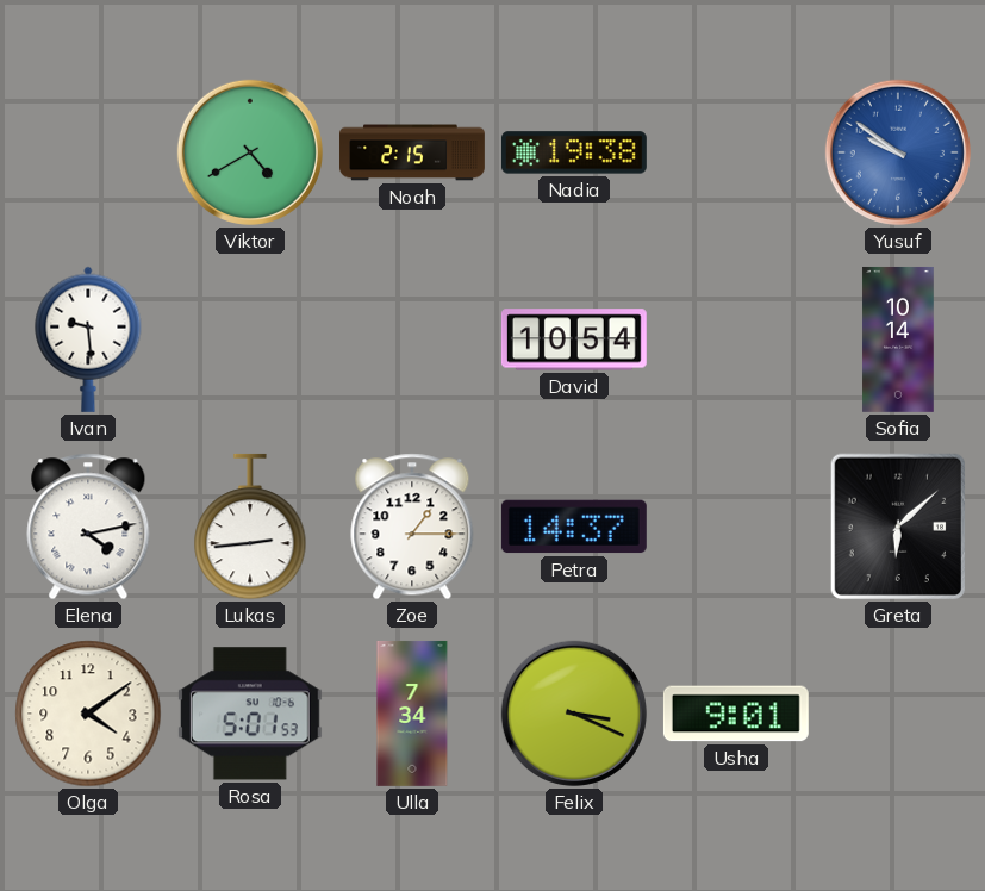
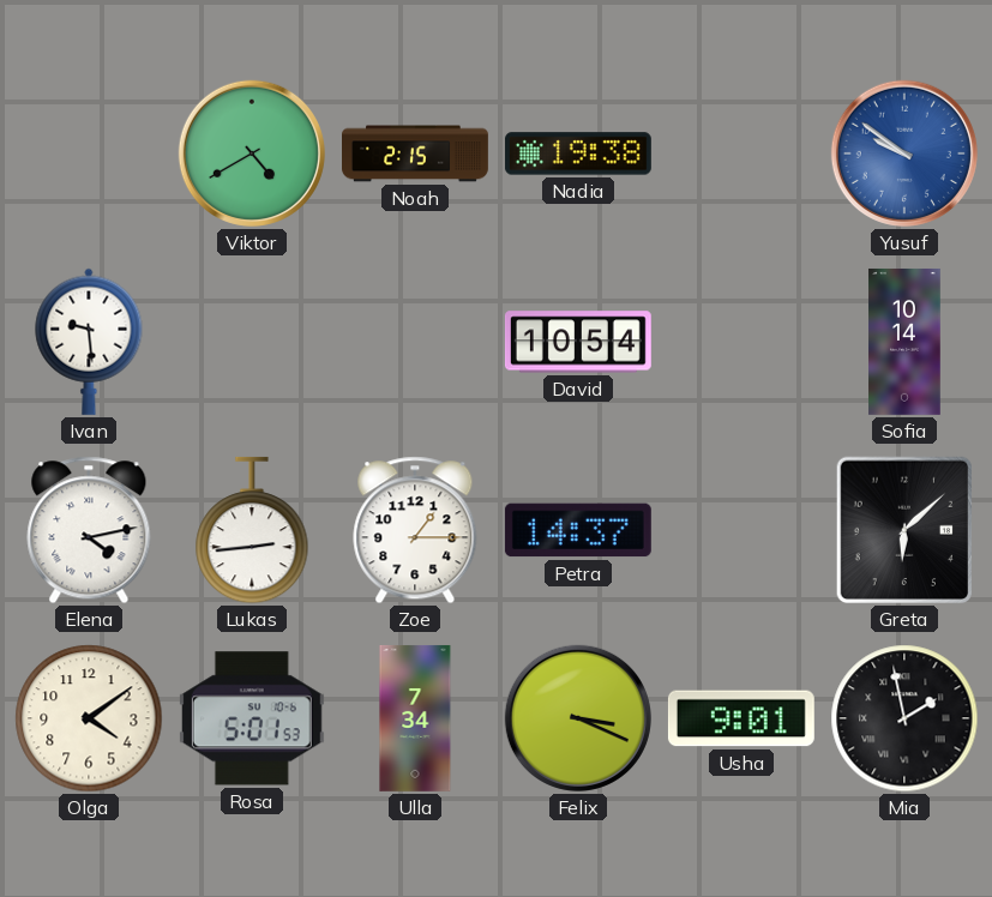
Mia: none -> 1:58
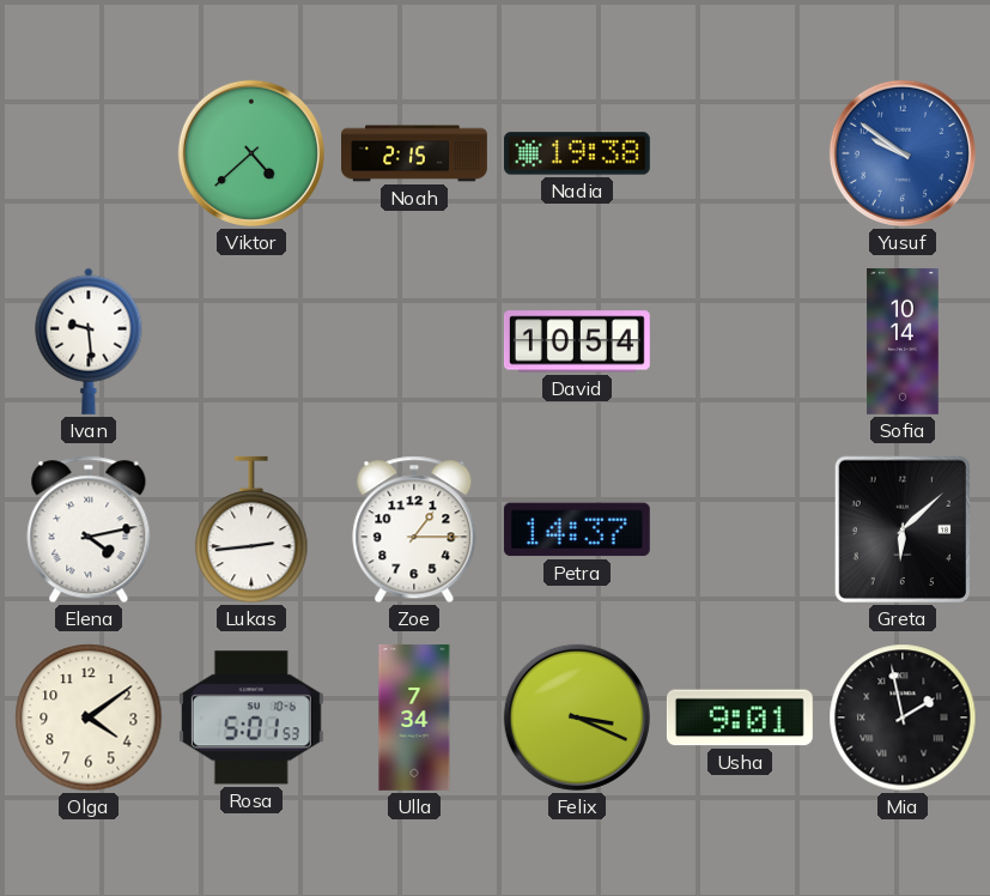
Viktor: 4:40 -> 4:38
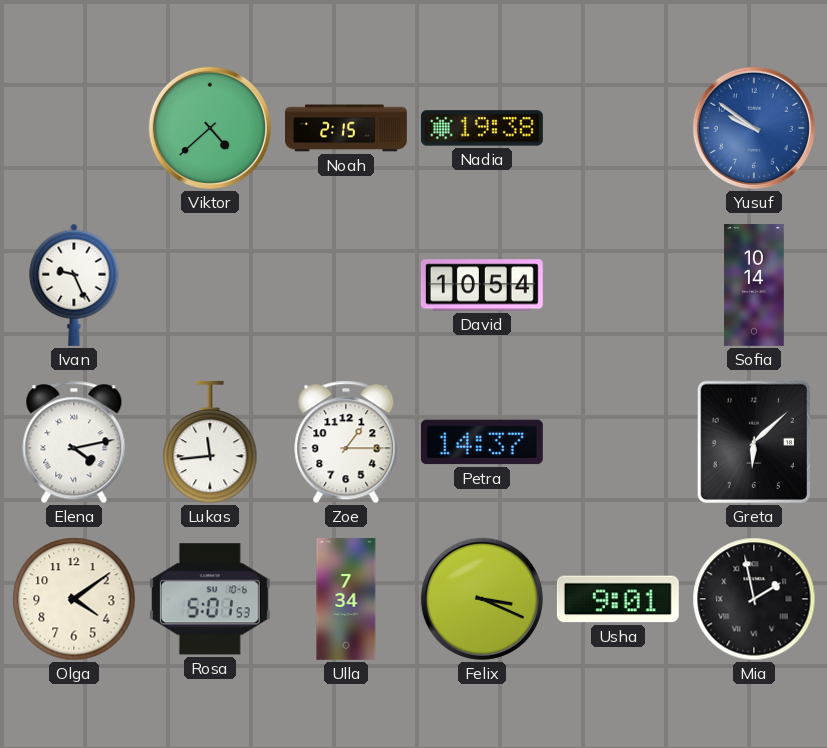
Ivan: 9:29 -> 9:26
Lukas: 2:44 -> 11:44
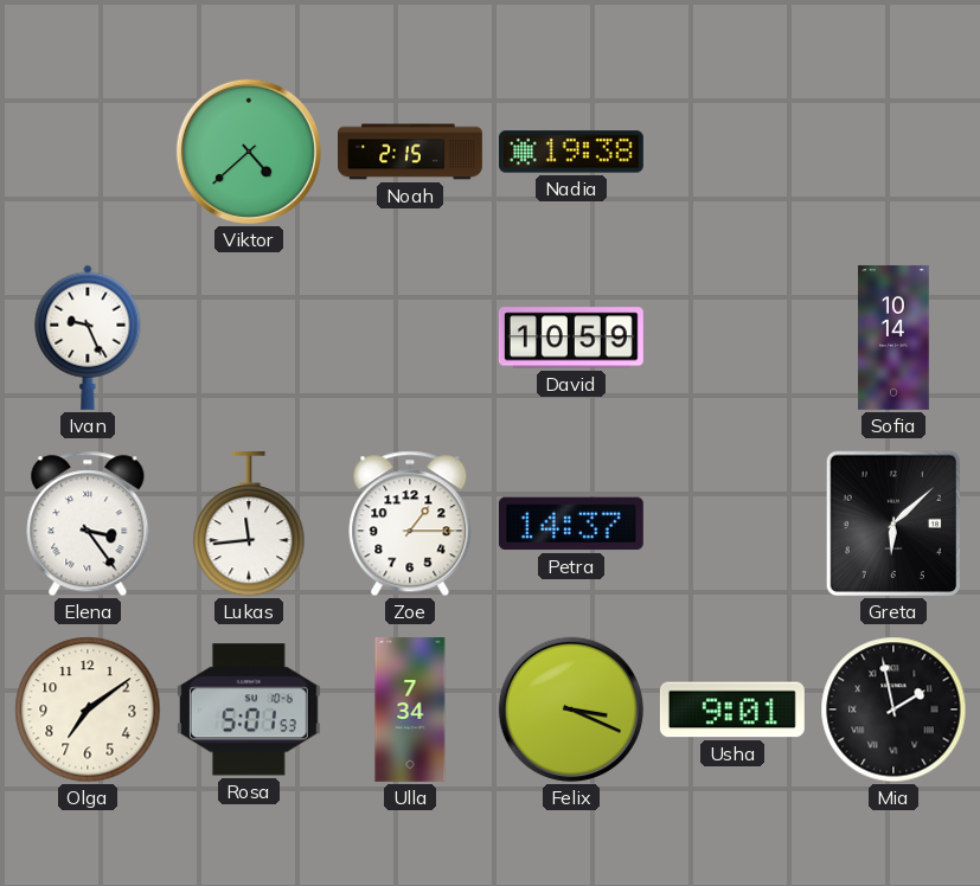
Yusuf: 9:51 -> none
David: 10:54 -> 10:59
Elena: 4:13 -> 3:24
Olga: 4:09 -> 7:09
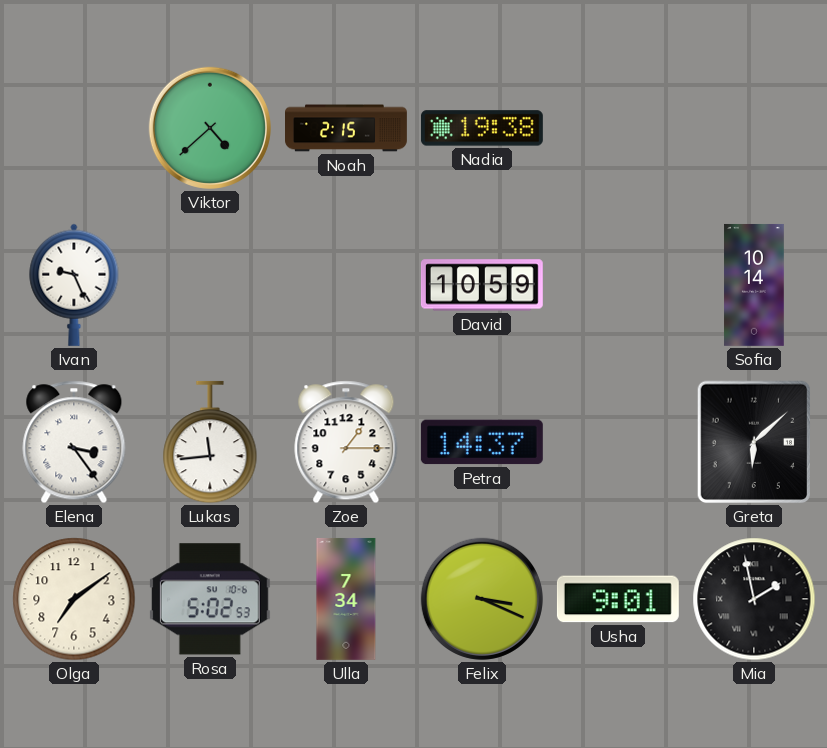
Rosa: 5:01 -> 5:02
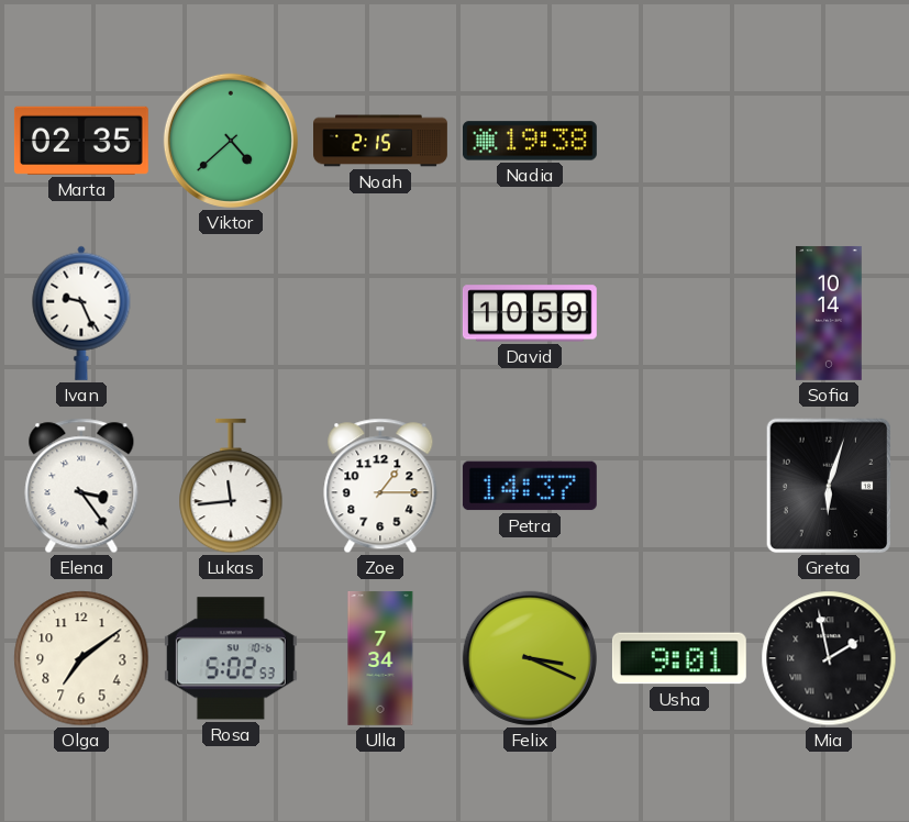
Marta: none -> 02:35
Greta: 6:08 -> 6:03
